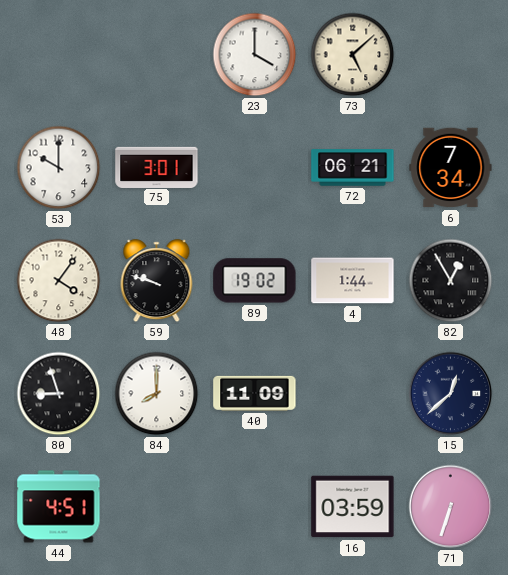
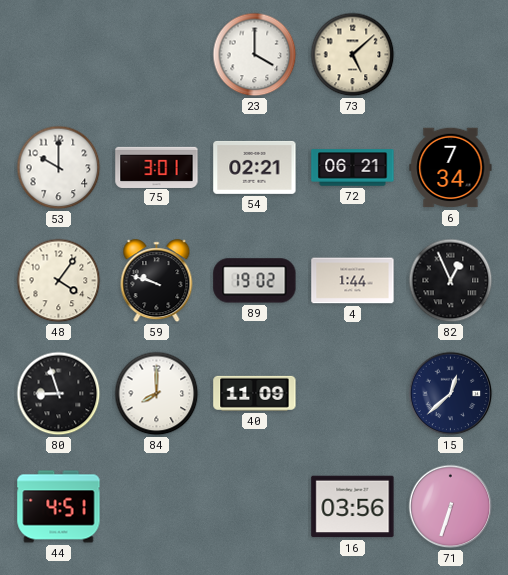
54: none -> 02:21
82: 12:55 -> 12:56
16: 03:59 -> 03:56
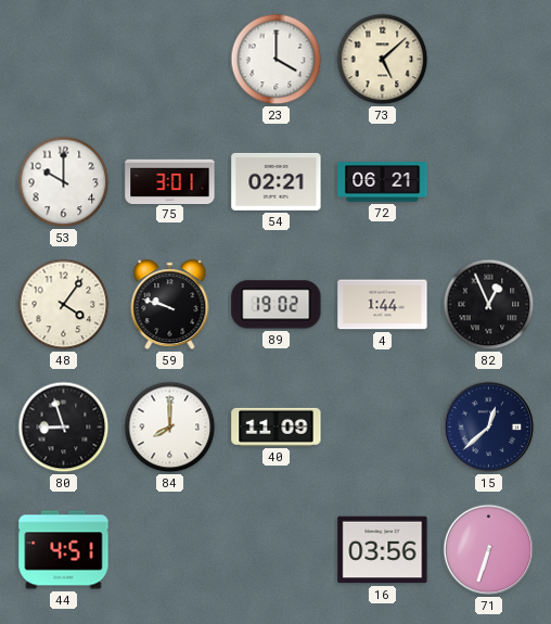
6: 7:34 -> none
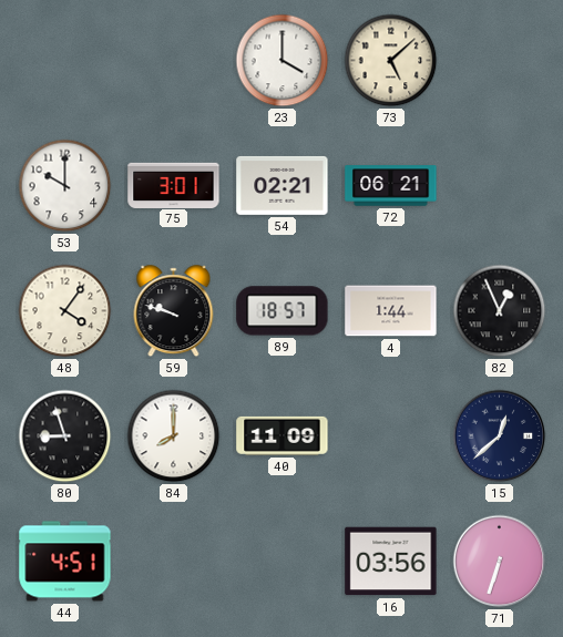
89: 19:02 -> 18:57
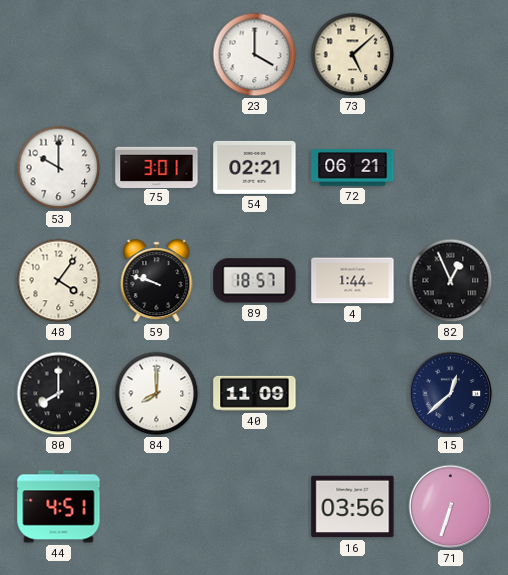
80: 8:57 -> 8:00
